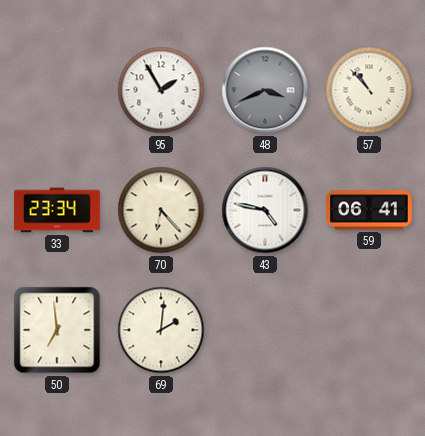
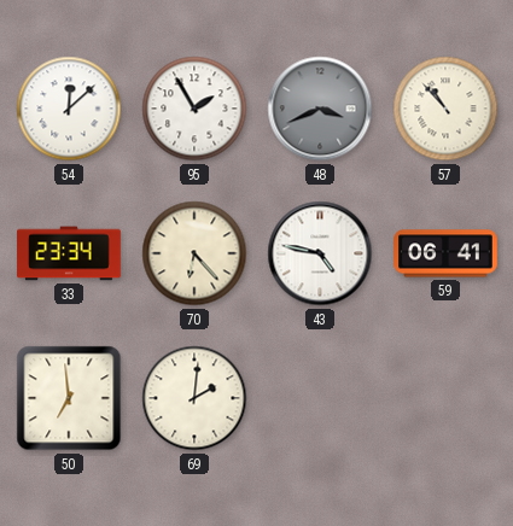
54: none -> 12:08
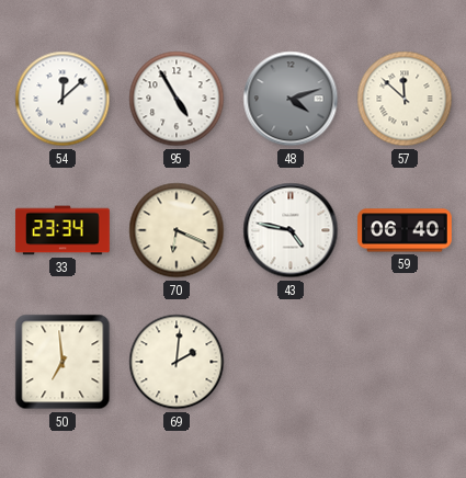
95: 1:55 -> 4:55
48: 3:41 -> 4:12
57: 10:53 -> 11:52
70: 6:23 -> 6:19
59: 06:41 -> 06:40
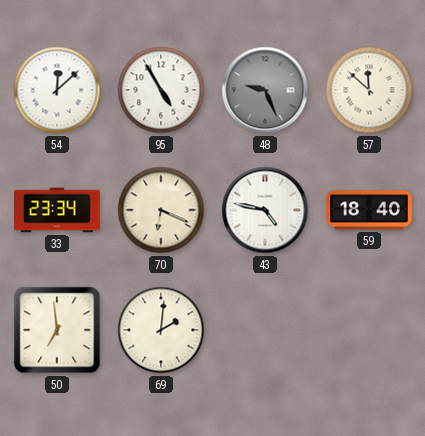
48: 4:12 -> 9:26
59: 06:40 -> 18:40
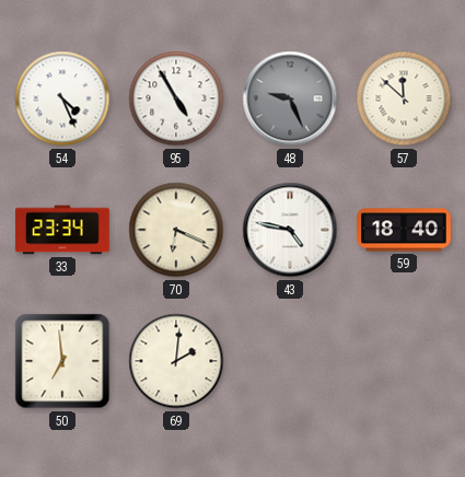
54: 12:08 -> 4:26
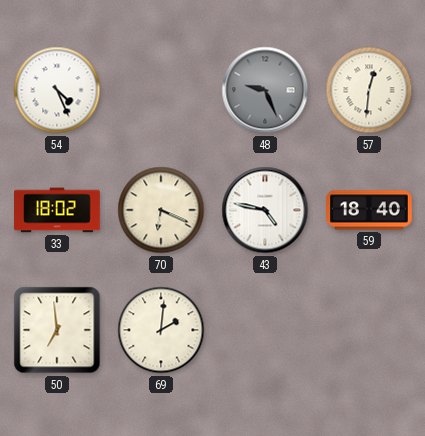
95: 4:55 -> none
57: 11:52 -> 12:31
33: 23:34 -> 18:02
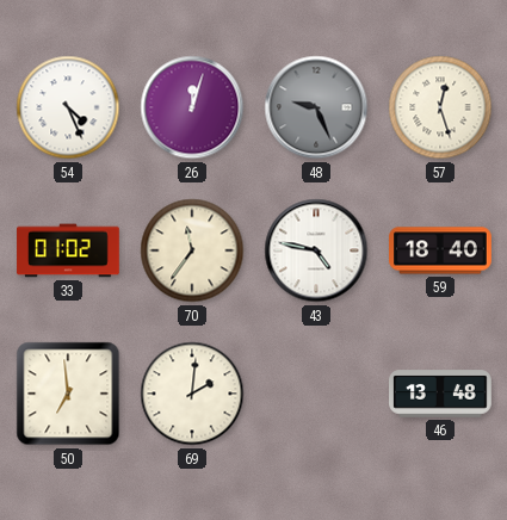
26: none -> 12:03
57: 12:31 -> 12:27
33: 18:02 -> 01:02
70: 6:19 -> 11:36
46: none -> 13:48
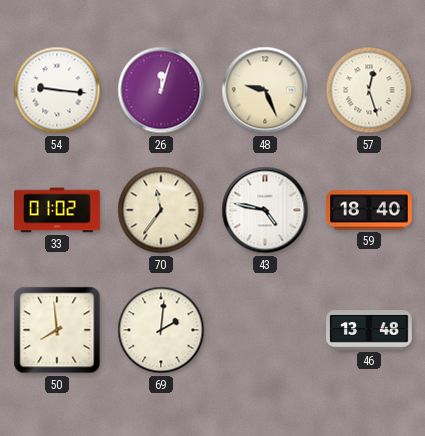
54: 4:26 -> 9:16
48 dial: grey -> cream
50: 6:59 -> 7:59
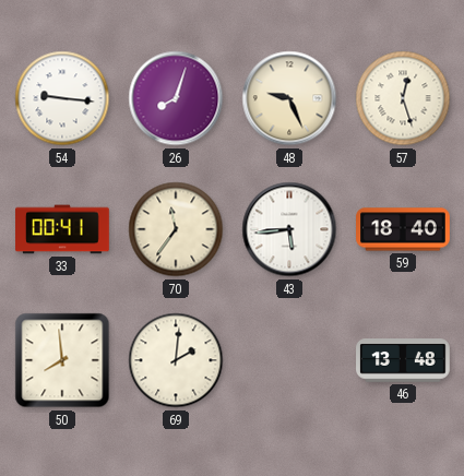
26: 12:03 -> 8:03
33: 01:02 -> 00:41
43: 4:47 -> 5:44
